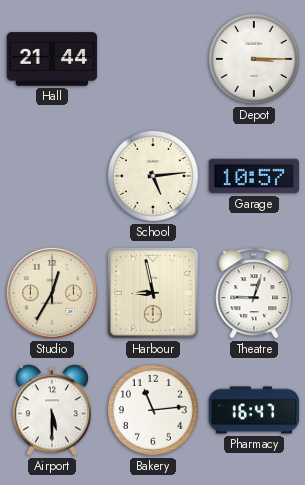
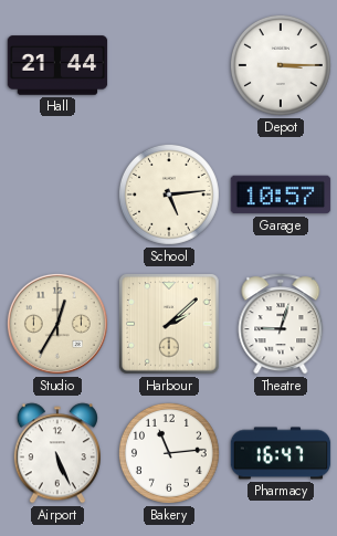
Harbour: 8:58 -> 2:08
Airport: 5:30 -> 5:26
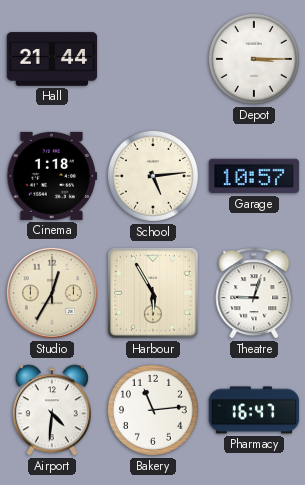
Cinema: none -> 1:18
Harbour: 2:08 -> 5:55
Airport: 5:26 -> 4:31
